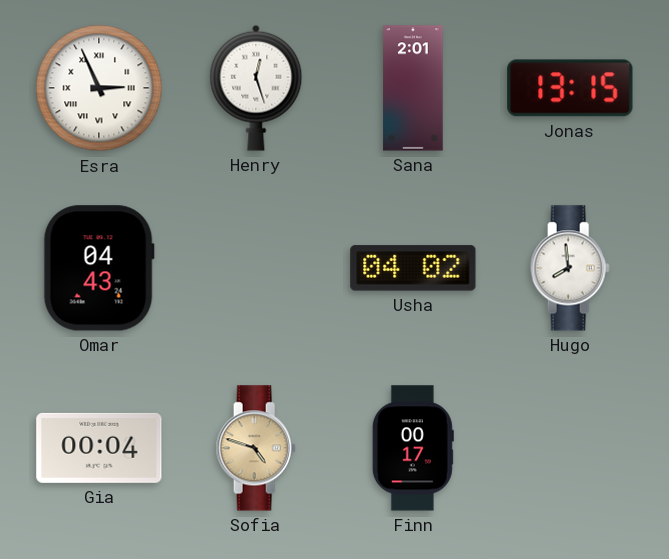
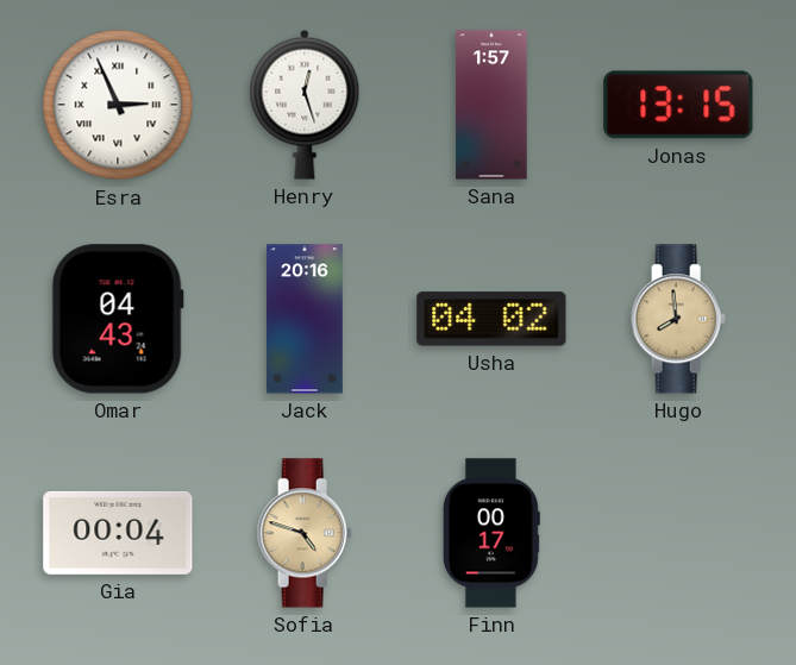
Sana: 2:01 -> 1:57
Jack: none -> 20:16
Hugo dial: white -> champagne
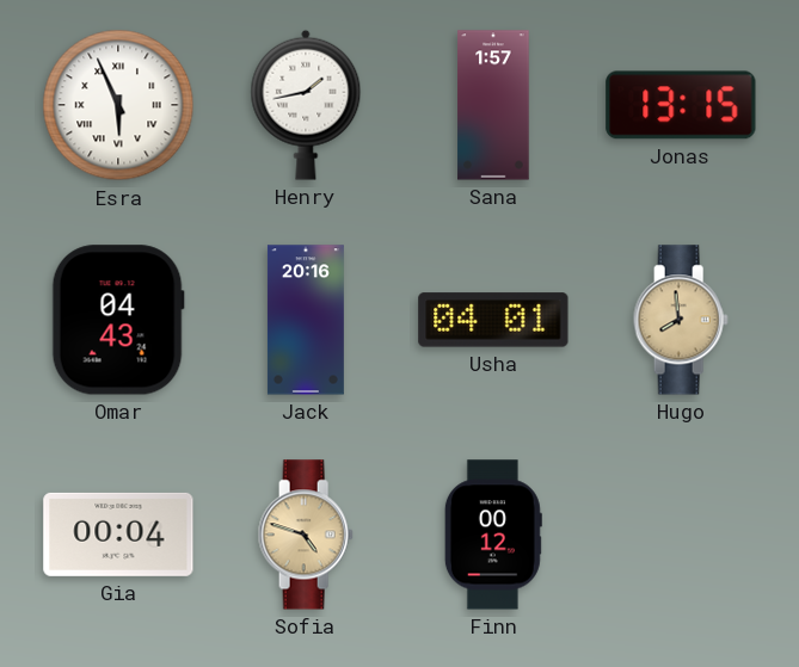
Esra: 2:56 -> 5:56
Henry: 12:27 -> 1:43
Usha: 04:02 -> 04:01
Finn: 00:17 -> 00:12
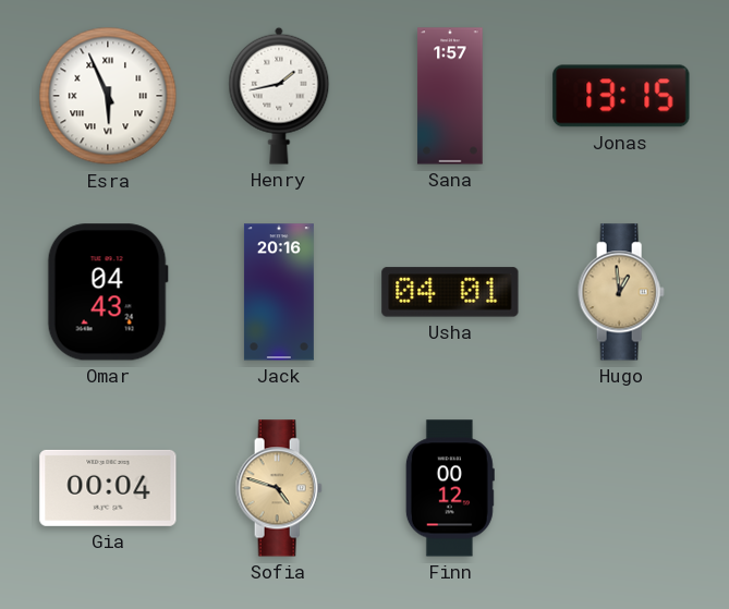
Hugo: 7:59 -> 12:59
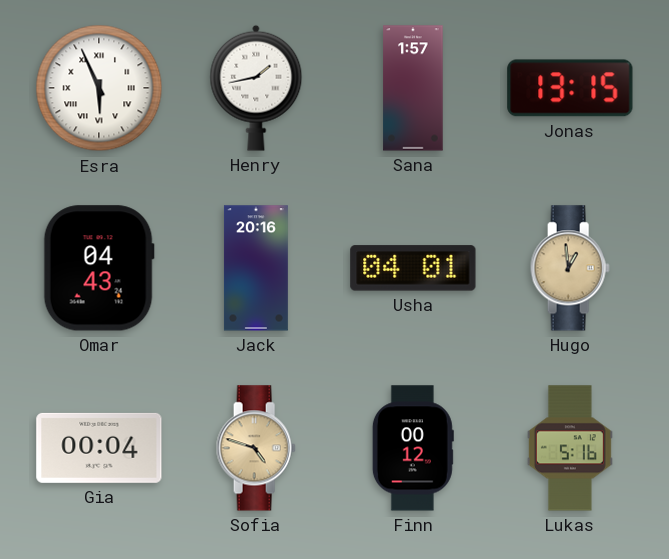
Lukas: none -> 5:16
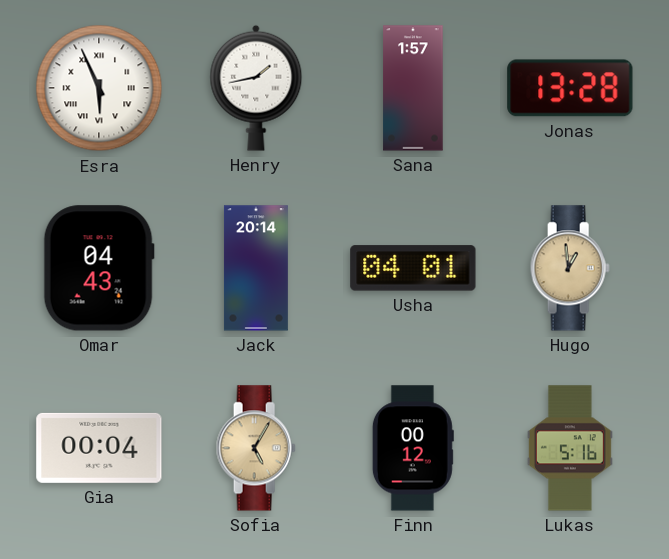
Jonas: 13:15 -> 13:28
Jack: 20:16 -> 20:14
Sofia: 4:48 -> 5:05
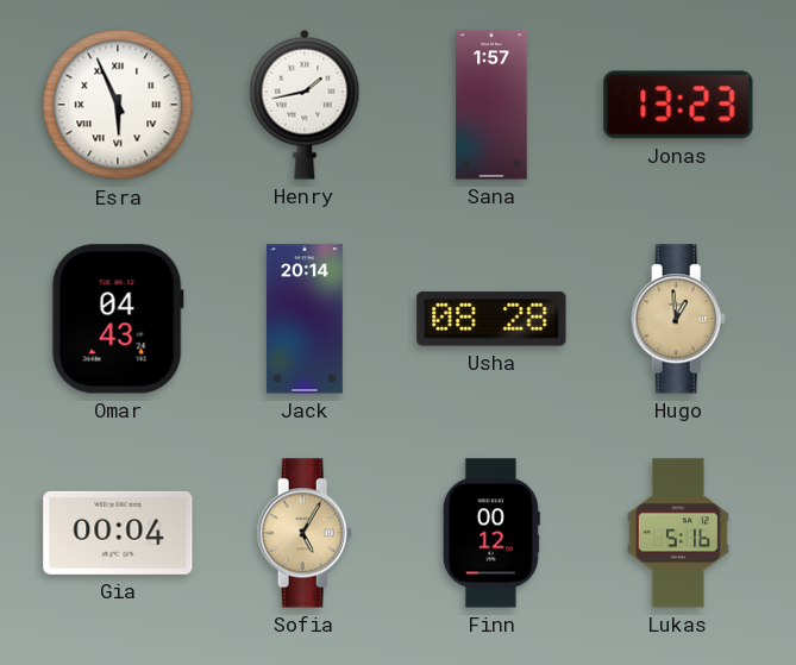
Jonas: 13:28 -> 13:23
Usha: 04:01 -> 08:28
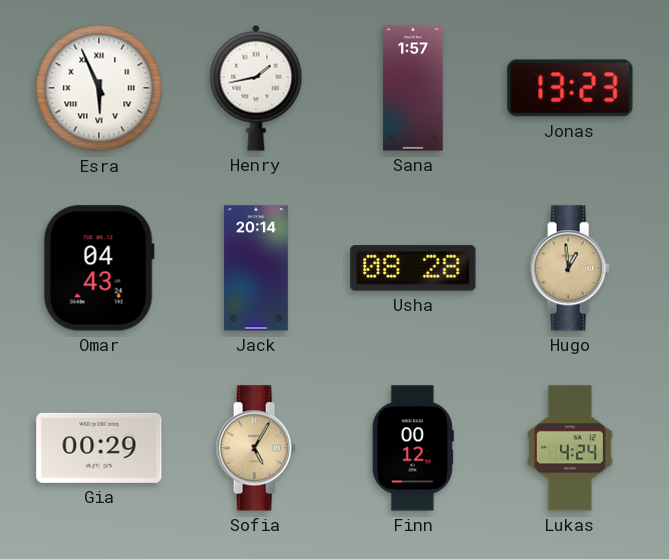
Gia: 00:04 -> 00:29
Lukas: 5:16 -> 4:24
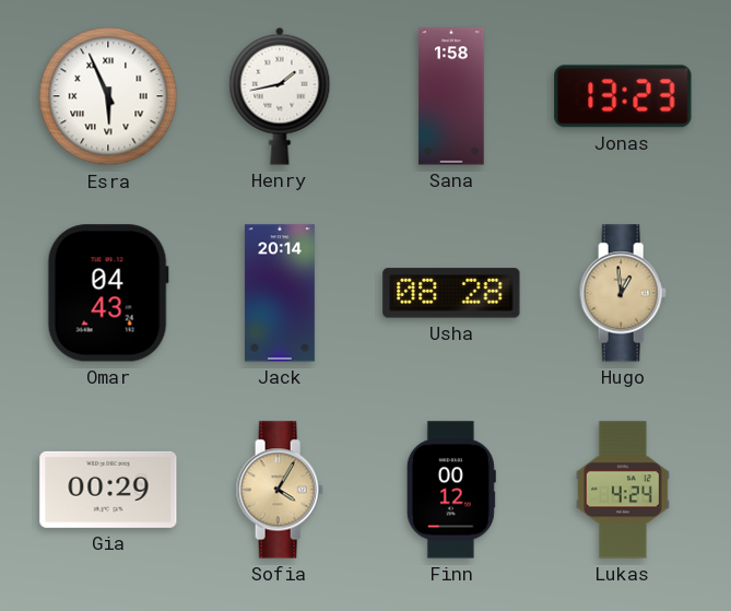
Sana: 1:57 -> 1:58
Sofia: 5:05 -> 4:05
